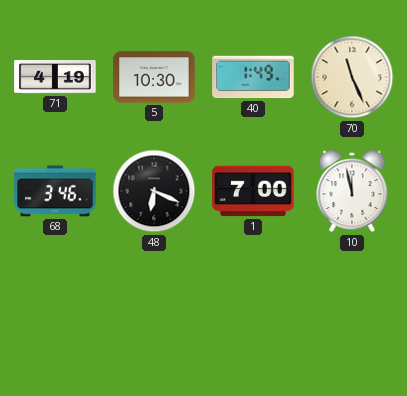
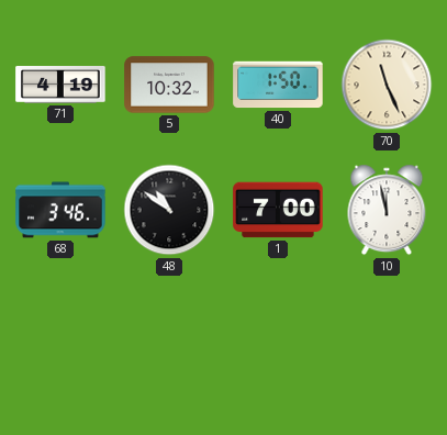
5: 10:30 -> 10:32
40: 1:49 -> 1:50
48: 6:19 -> 10:51
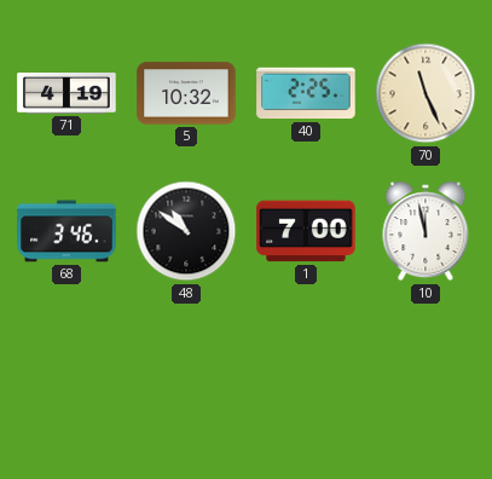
40: 1:50 -> 2:25
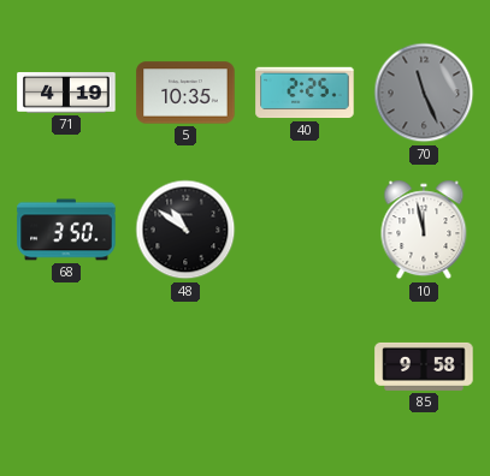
5: 10:32 -> 10:35
70 dial: cream -> grey
68: 3:46 -> 3:50
1: 7:00 -> none
85: none -> 9:58
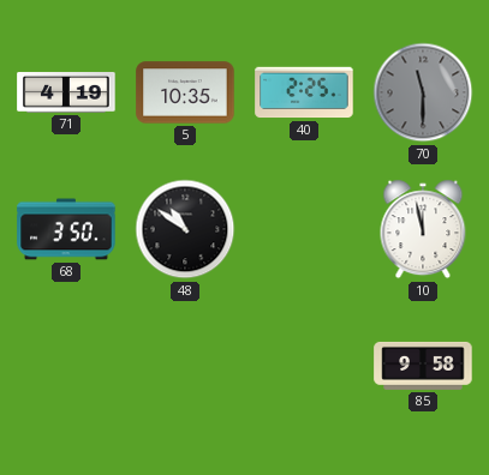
70: 11:26 -> 11:30
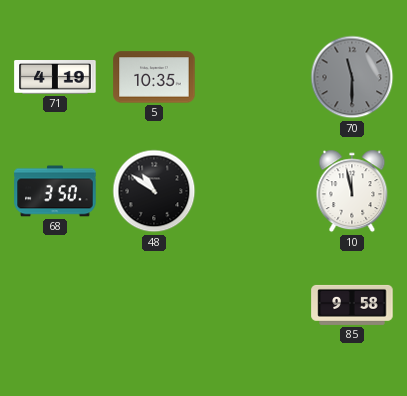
40: 2:25 -> none
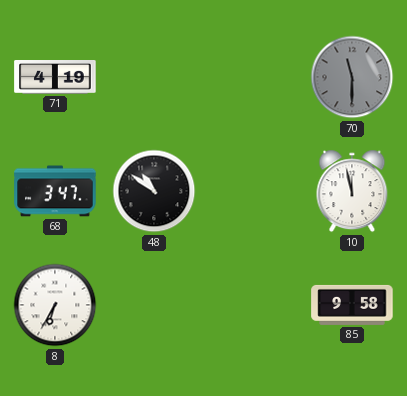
5: 10:35 -> none
68: 3:50 -> 3:47
8: none -> 6:35
